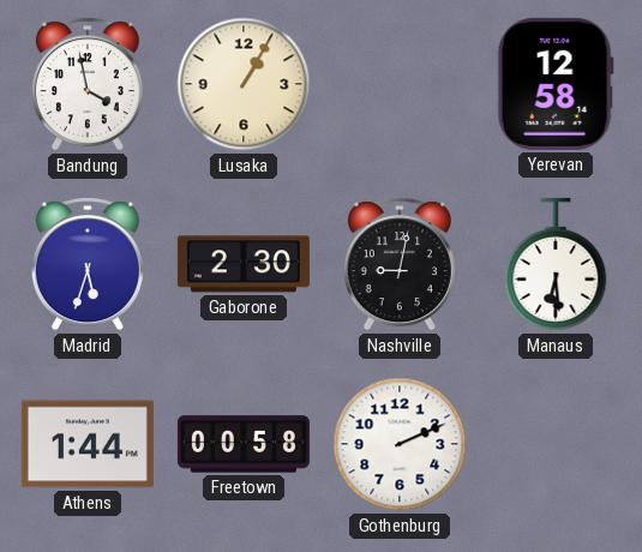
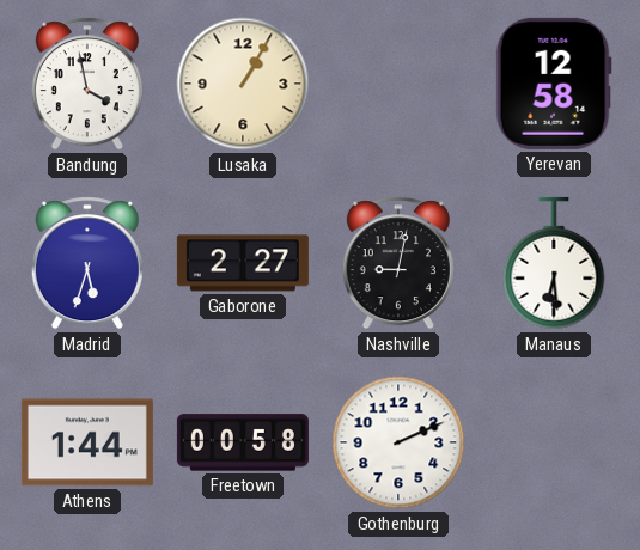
Gaborone: 2:30 -> 2:27
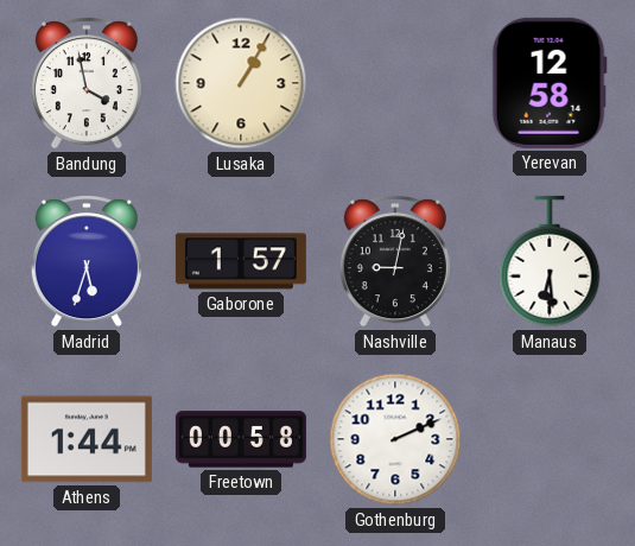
Gaborone: 2:27 -> 1:57
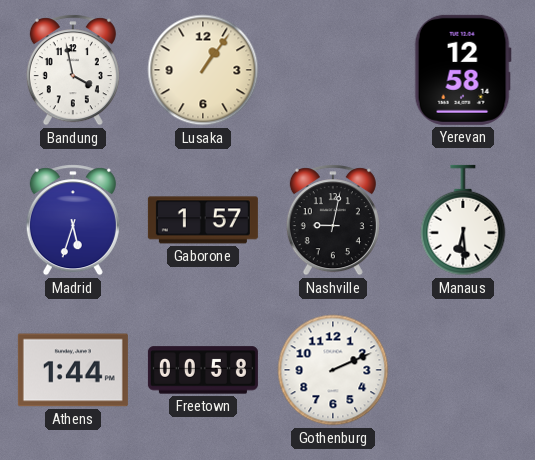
Lusaka: 1:05 -> 1:06
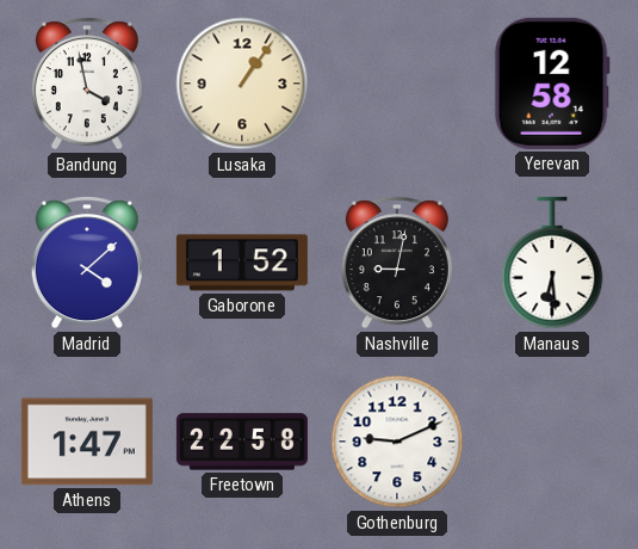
Madrid: 5:33 -> 4:08
Gaborone: 1:57 -> 1:52
Athens: 1:44 -> 1:47
Freetown: 00:58 -> 22:58
Gothenburg: 2:11 -> 9:11
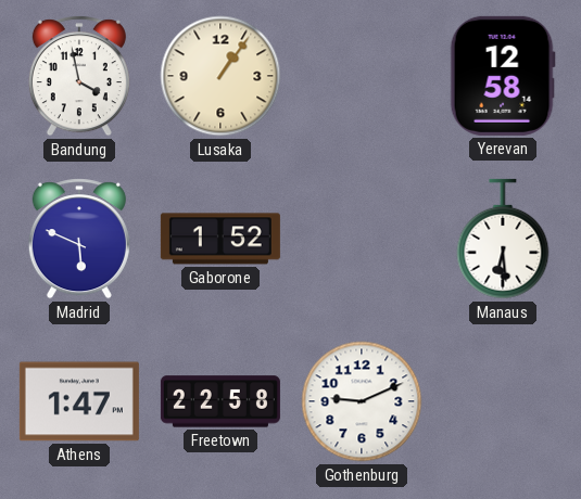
Madrid: 4:08 -> 5:49
Nashville: 9:02 -> none
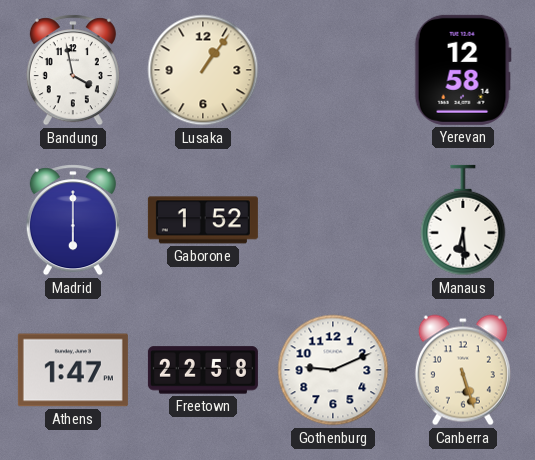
Madrid: 5:49 -> 6:00
Canberra: none -> 5:27
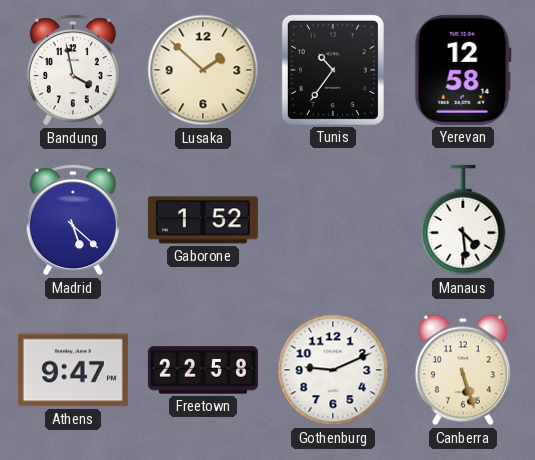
Lusaka: 1:06 -> 1:52
Tunis: none -> 10:36
Madrid: 6:00 -> 5:22
Manaus: 6:29 -> 4:29
Athens: 1:47 -> 9:47
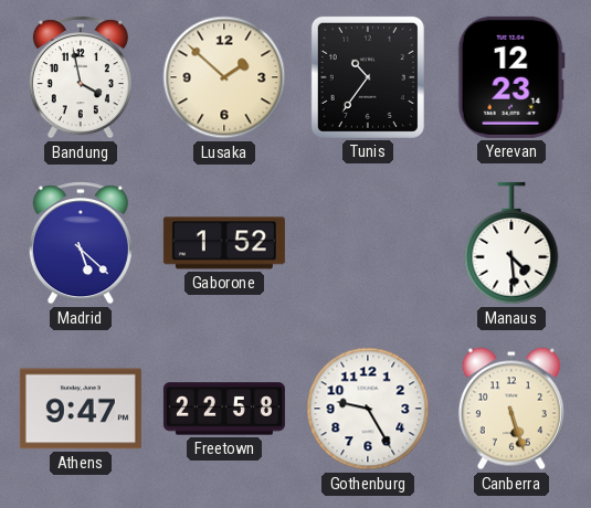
Yerevan: 12:58 -> 12:23
Gothenburg: 9:11 -> 9:25
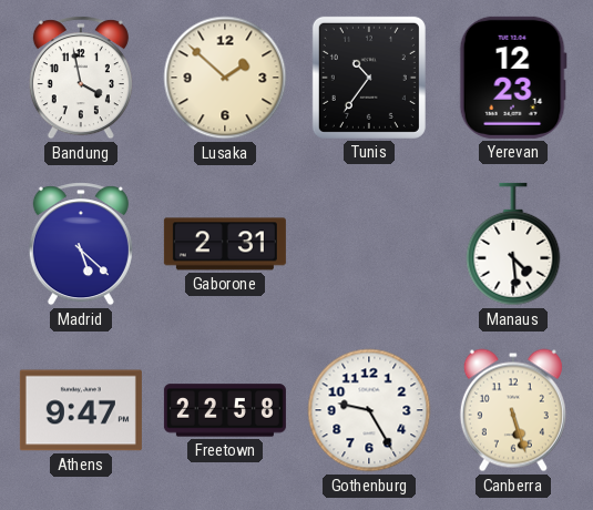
Gaborone: 1:52 -> 2:31
